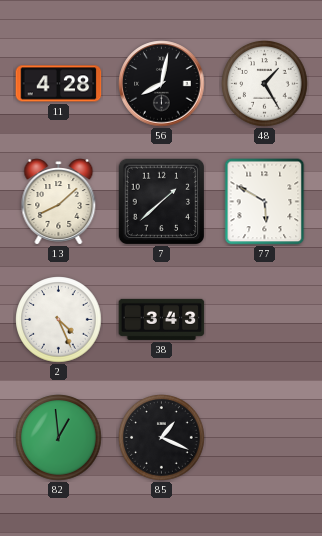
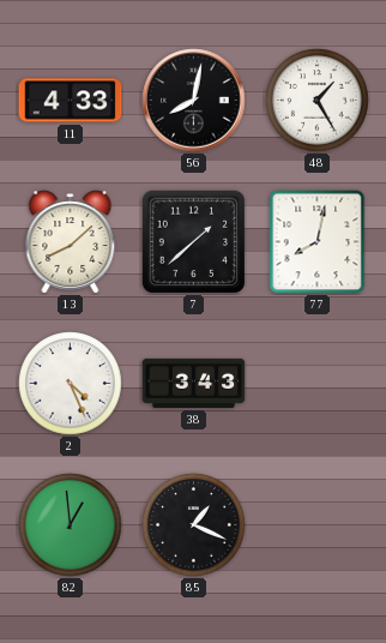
11: 4:28 -> 4:33
77: 5:50 -> 8:02
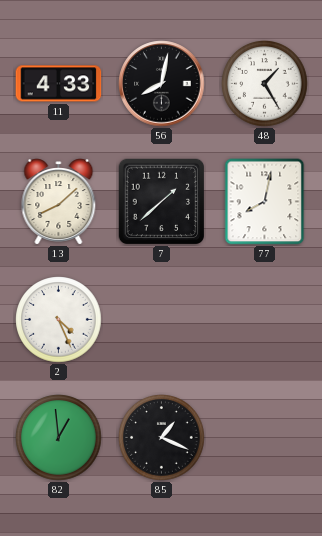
38: 3:43 -> none
